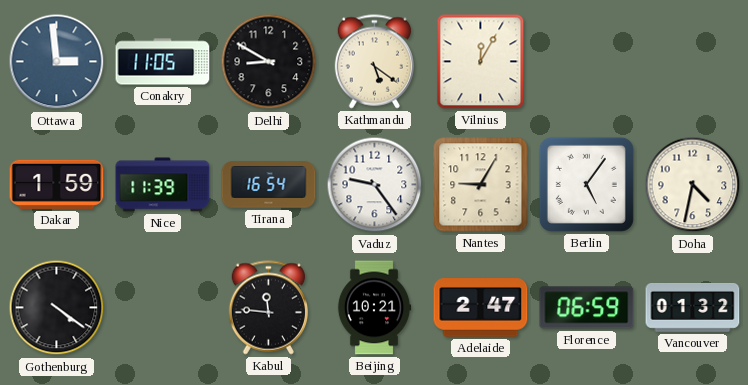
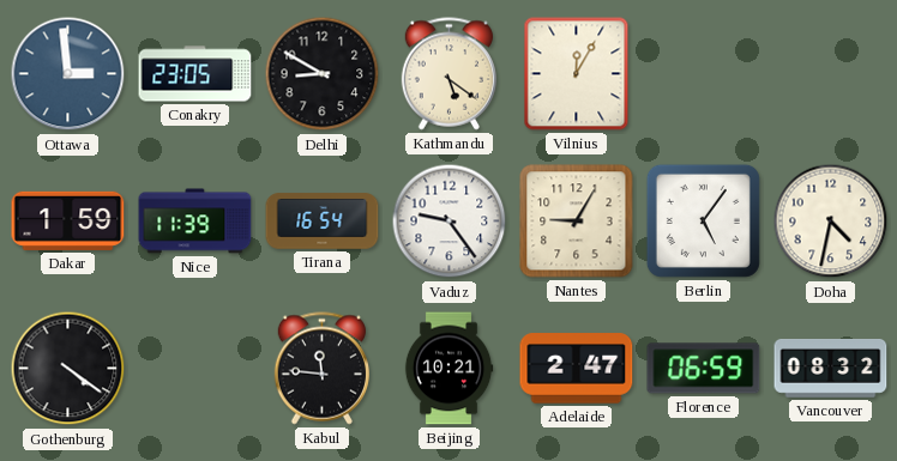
Conakry: 11:05 -> 23:05
Vancouver: 01:32 -> 08:32
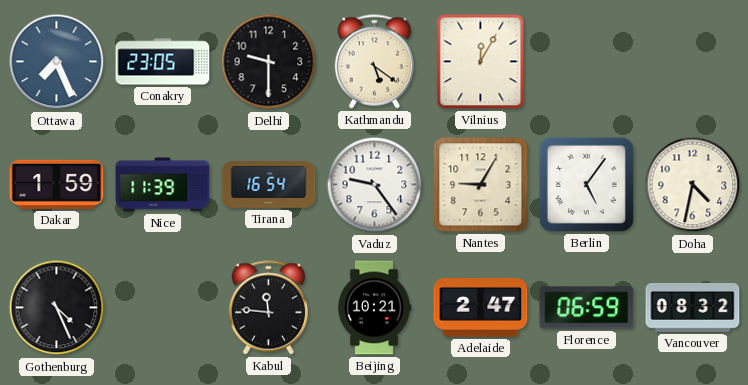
Ottawa: 2:59 -> 7:26
Delhi: 8:50 -> 9:30
Gothenburg: 4:21 -> 4:26
